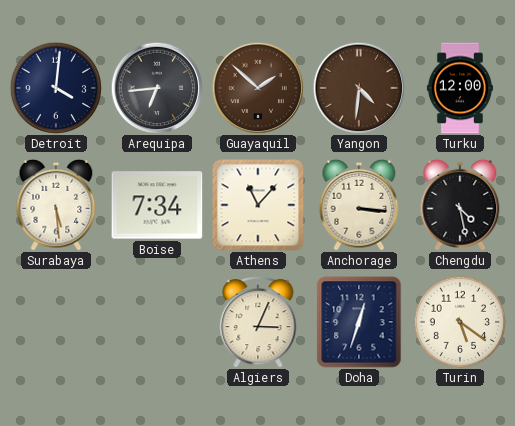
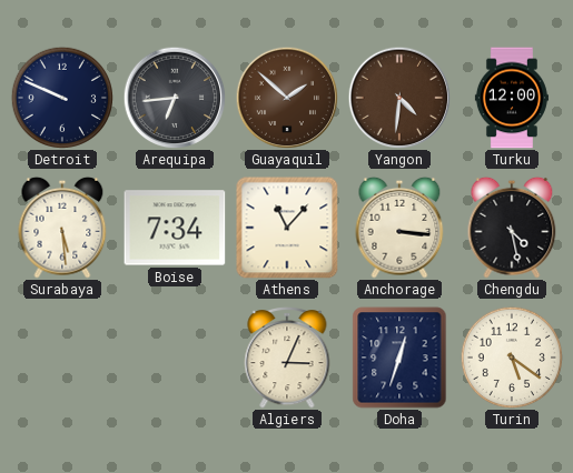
Detroit: 4:01 -> 9:49
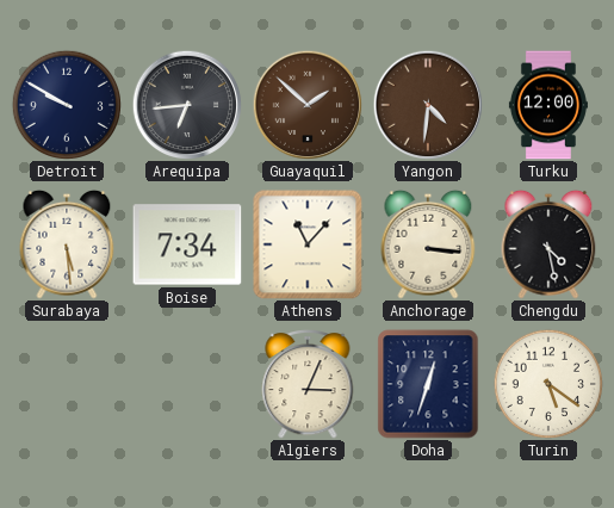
Detroit: 9:49 -> 9:50
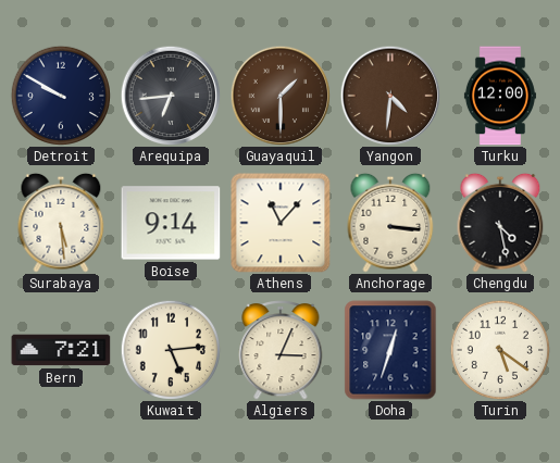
Guayaquil: 1:52 -> 1:30
Boise: 7:34 -> 9:14
Bern: none -> 7:21
Kuwait: none -> 5:14
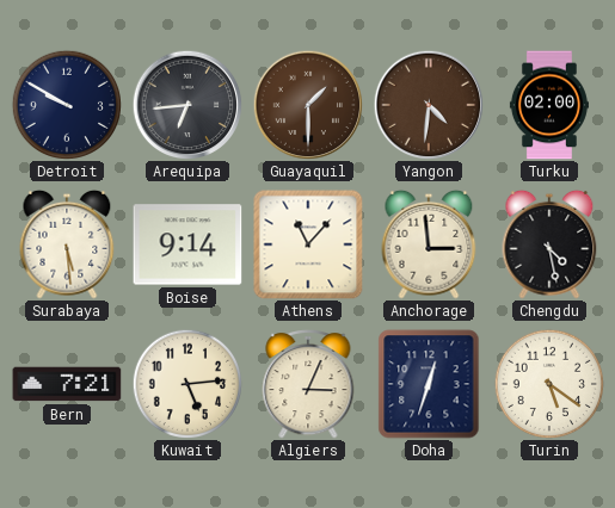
Turku: 12:00 -> 02:00
Anchorage: 3:16 -> 2:59
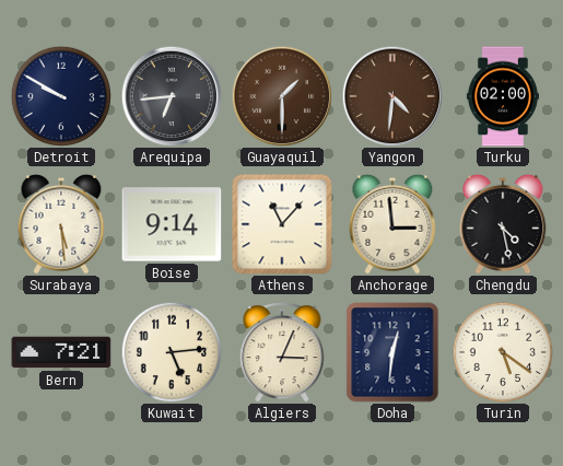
Doha: 12:33 -> 12:31
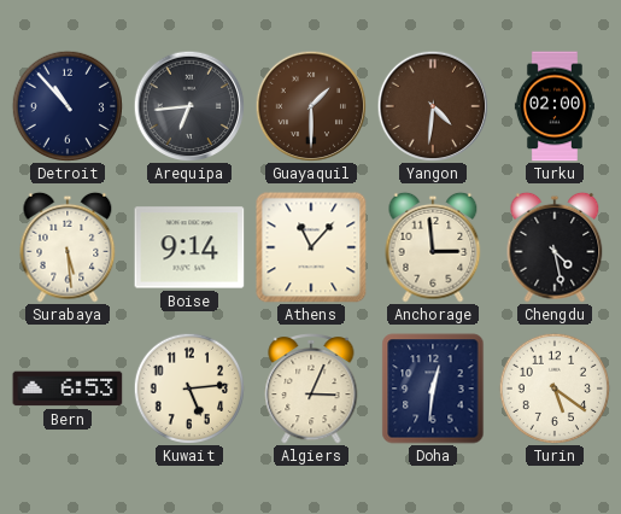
Detroit: 9:50 -> 10:53
Bern: 7:21 -> 6:53
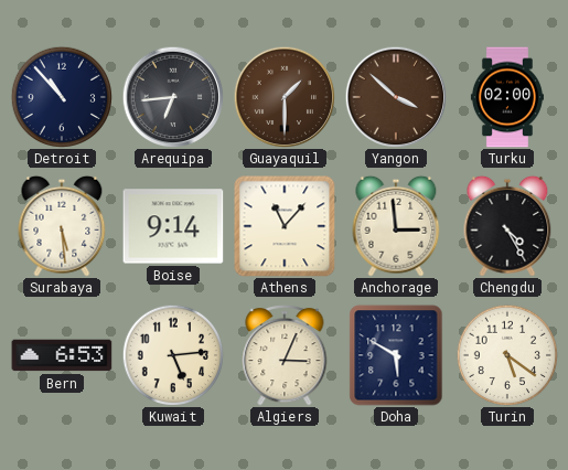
Yangon: 4:31 -> 3:52
Chengdu: 4:28 -> 4:25
Doha: 12:31 -> 5:50
